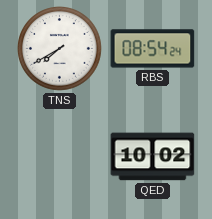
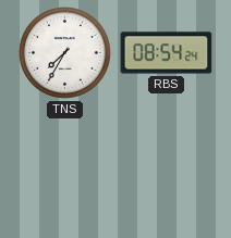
TNS: 7:40 -> 7:35
QED: 10:02 -> none
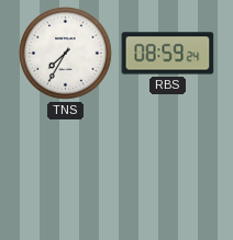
RBS: 08:54 -> 08:59
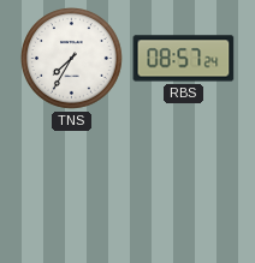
RBS: 08:59 -> 08:57
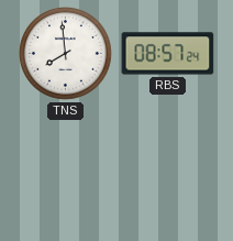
TNS: 7:35 -> 7:59
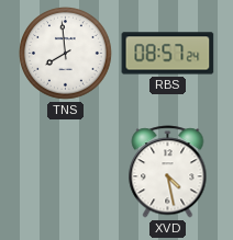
XVD: none -> 4:28
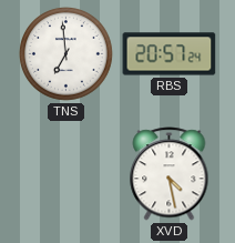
TNS: 7:59 -> 6:59
RBS: 08:57 -> 20:57
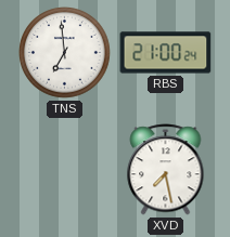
RBS: 20:57 -> 21:00
XVD: 4:28 -> 7:28
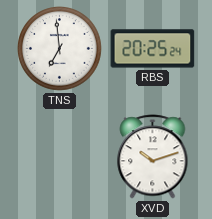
RBS: 21:00 -> 20:25
XVD: 7:28 -> 10:12
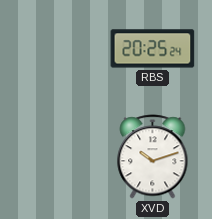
TNS: 6:59 -> none
